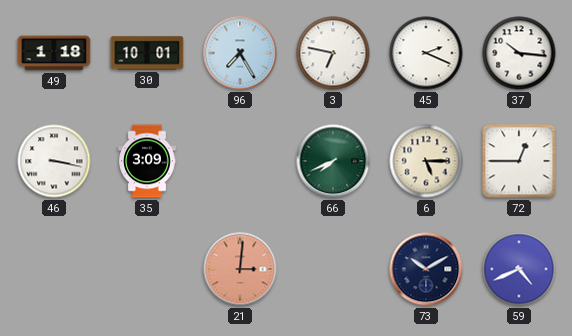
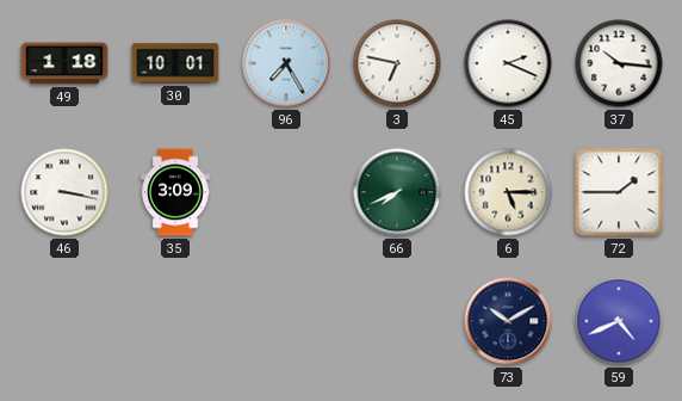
72: 12:45 -> 1:45
21: 3:01 -> none
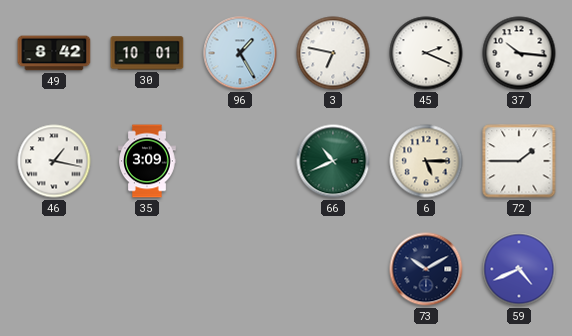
49: 1:18 -> 8:42
96: 7:25 -> 1:25
46: 3:17 -> 1:17
66: 7:41 -> 10:41
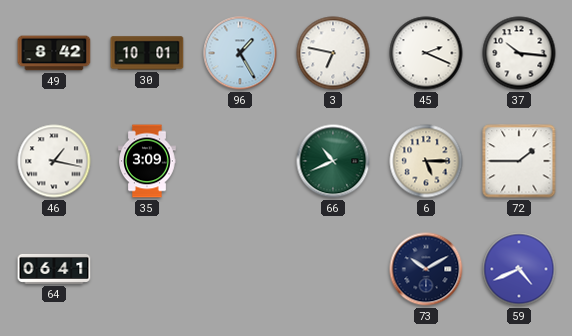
64: none -> 06:41
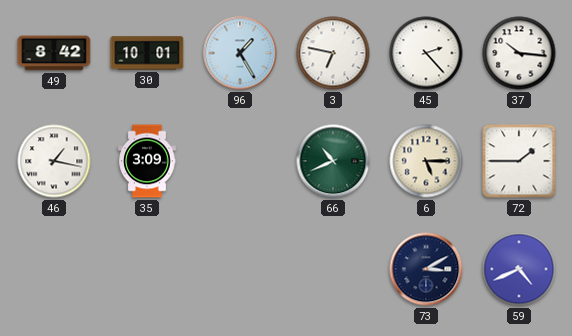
45: 2:19 -> 2:23
64: 06:41 -> none
73: 10:10 -> 3:10
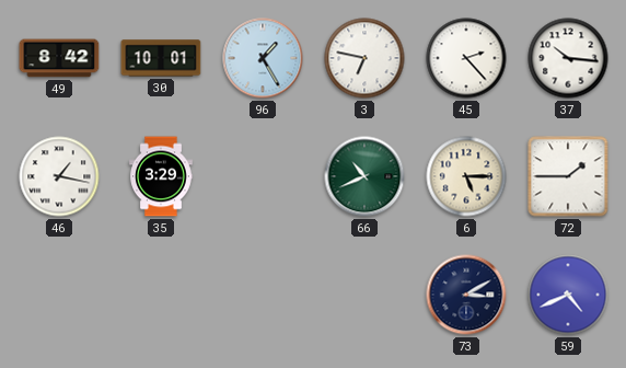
35: 3:09 -> 3:29
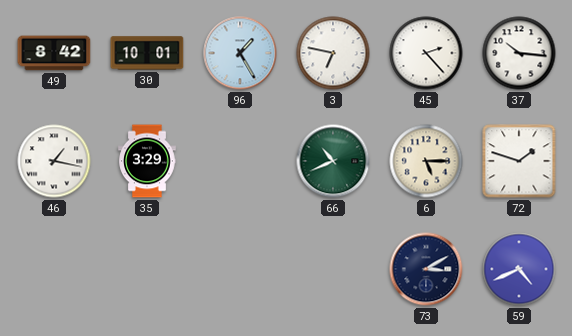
72: 1:45 -> 1:48
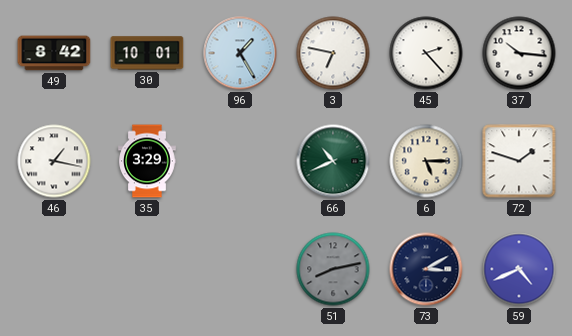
51: none -> 8:13
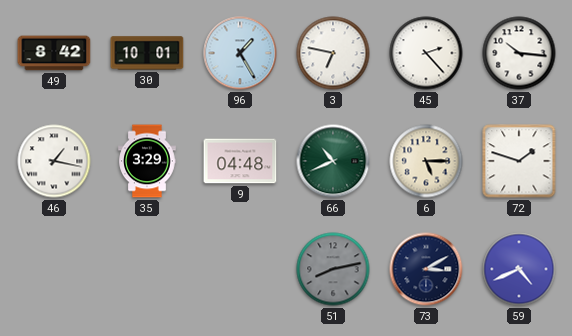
9: none -> 04:48
